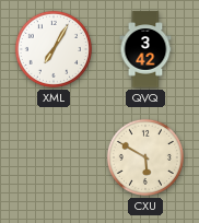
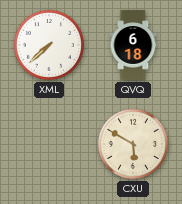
XML: 7:05 -> 7:38
QVQ: 3:42 -> 6:18
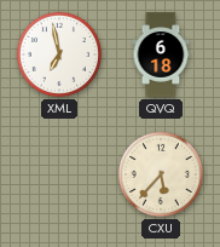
XML: 7:38 -> 6:58
CXU: 5:50 -> 5:37
